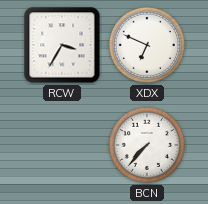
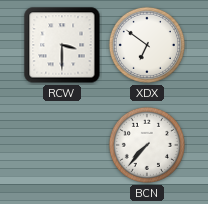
RCW: 3:35 -> 3:30
XDX: 6:49 -> 6:51
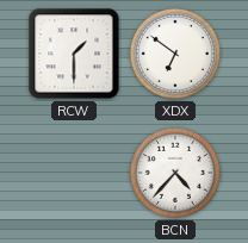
RCW: 3:30 -> 1:30
BCN: 7:37 -> 4:37
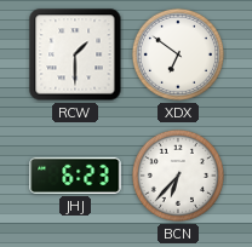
JHJ: none -> 6:23
BCN: 4:37 -> 6:37
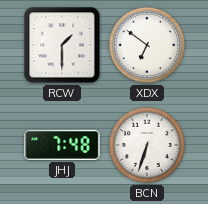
JHJ: 6:23 -> 7:48
BCN: 6:37 -> 6:33
